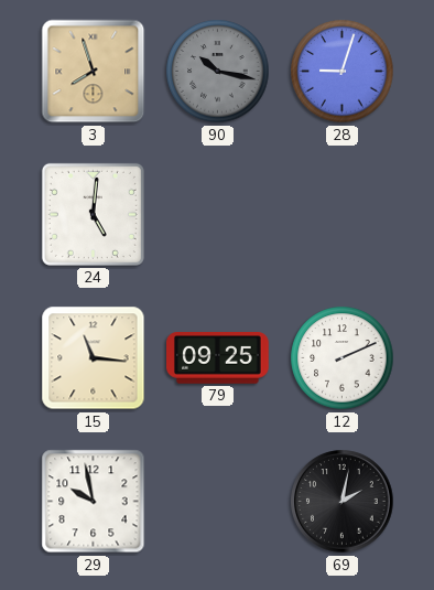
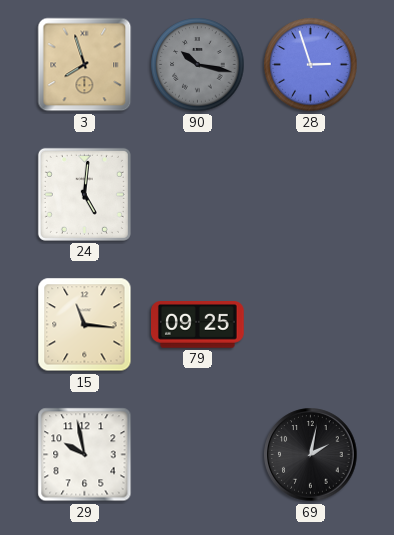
28: 9:03 -> 2:57
12: 2:11 -> none
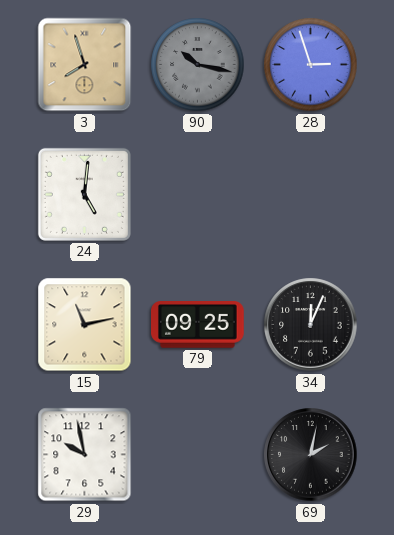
15: 11:16 -> 11:13
34: none -> 12:04
